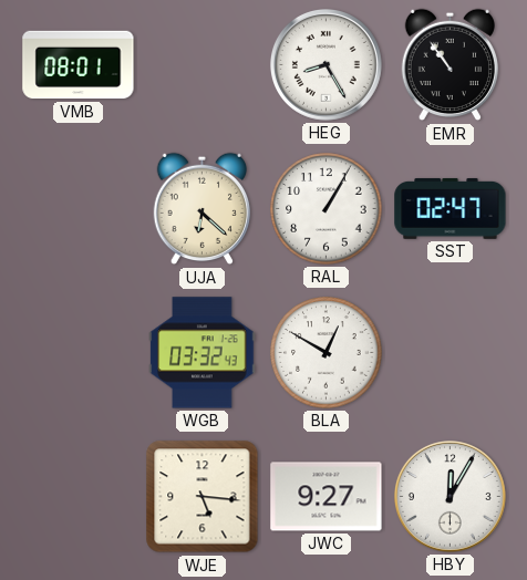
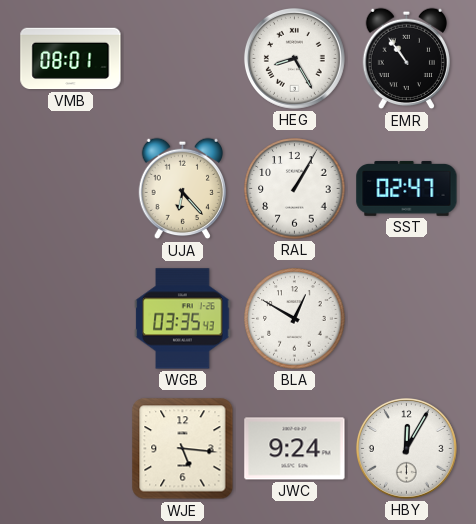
UJA: 6:22 -> 6:23
WGB: 03:32 -> 03:35
JWC: 9:27 -> 9:24
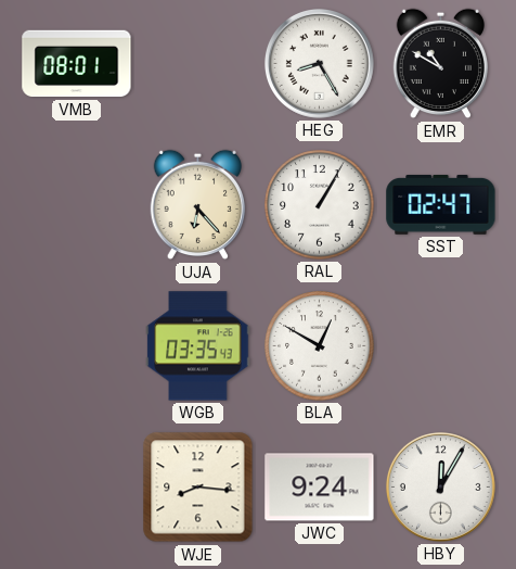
EMR: 10:54 -> 10:50
WJE: 5:16 -> 8:16
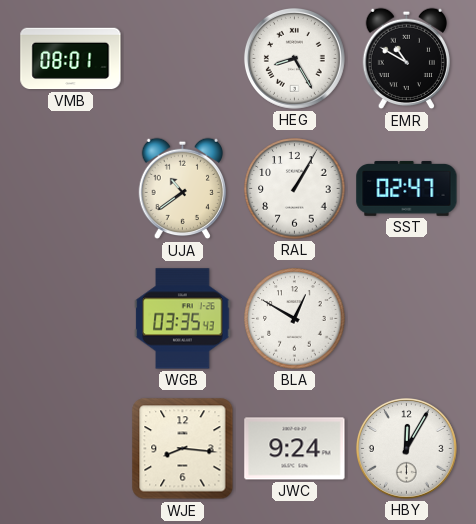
UJA: 6:23 -> 10:39
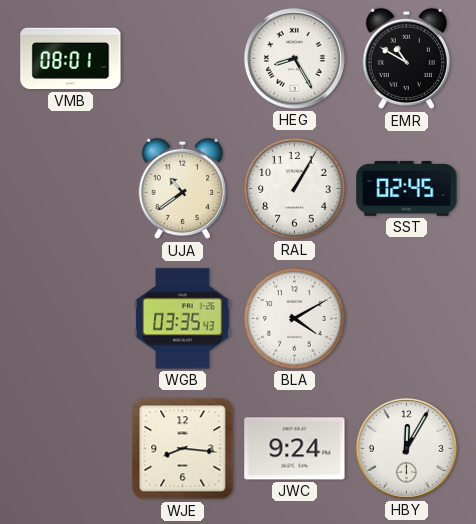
SST: 02:47 -> 02:45
BLA: 12:50 -> 4:10
